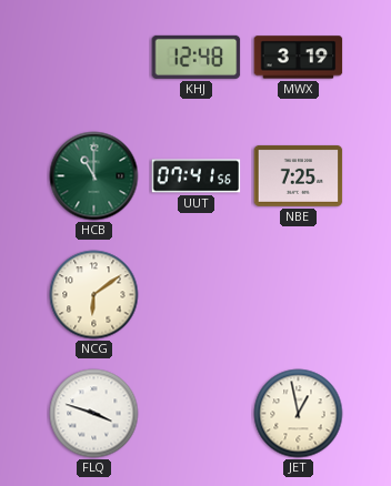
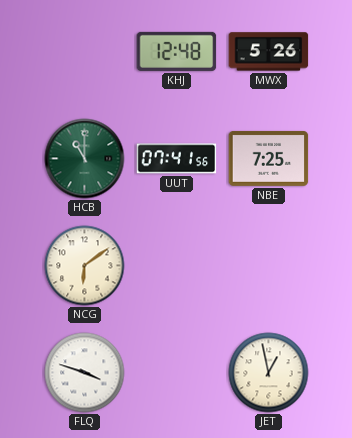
MWX: 3:19 -> 5:26
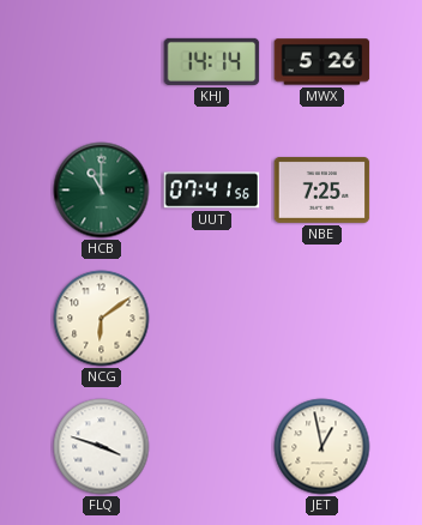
KHJ: 12:48 -> 14:14
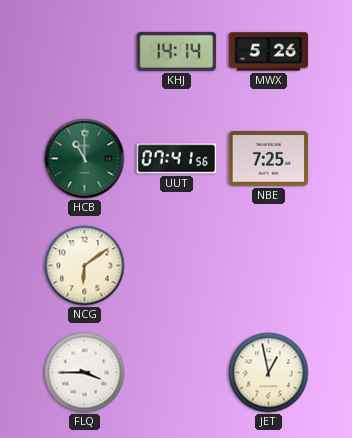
FLQ: 3:48 -> 3:45
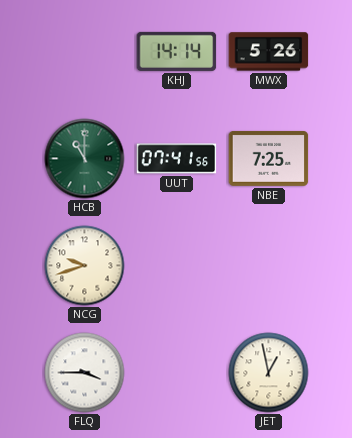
NCG: 6:09 -> 9:42
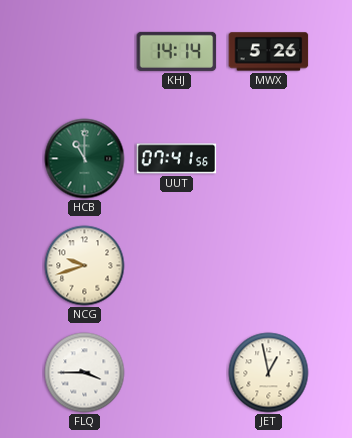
NBE: 7:25 -> none
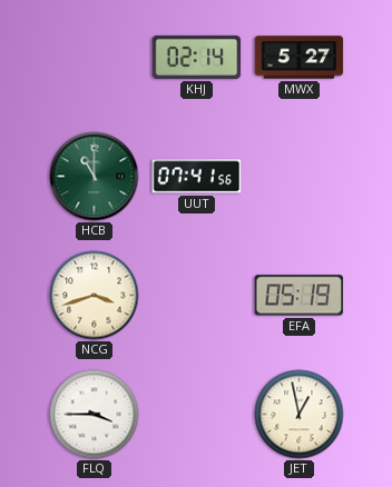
KHJ: 14:14 -> 02:14
MWX: 5:26 -> 5:27
NCG: 9:42 -> 3:42
EFA: none -> 05:19
